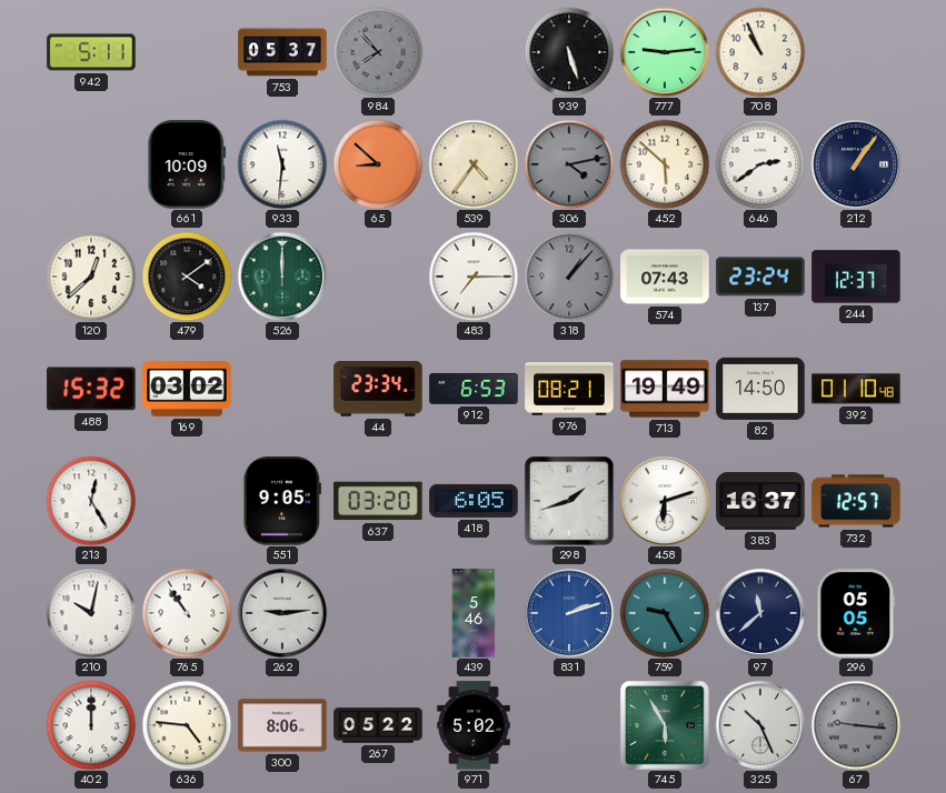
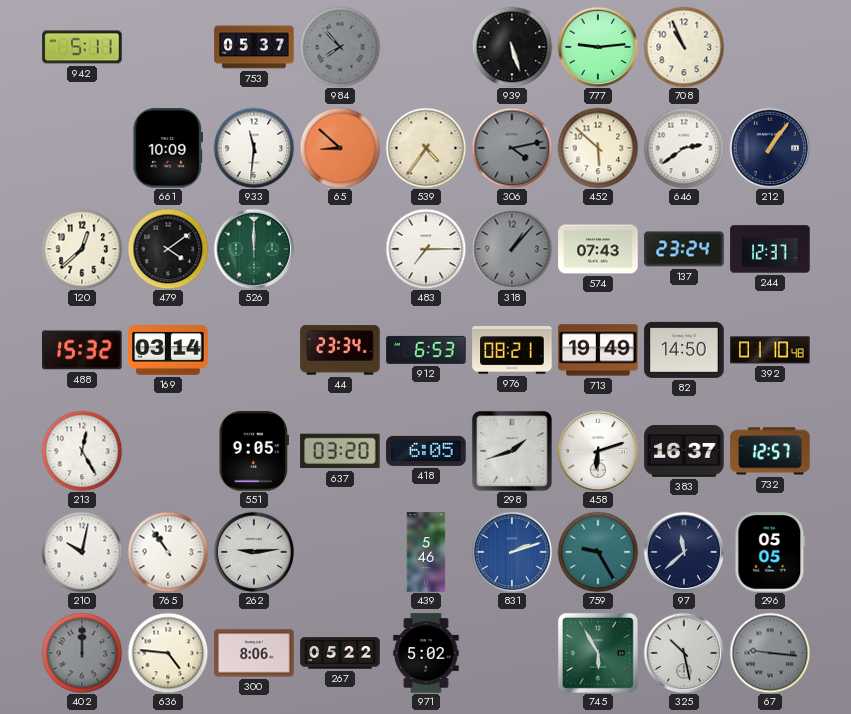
169: 03:02 -> 03:14
402 dial: white -> grey
325: 10:26 -> 10:28
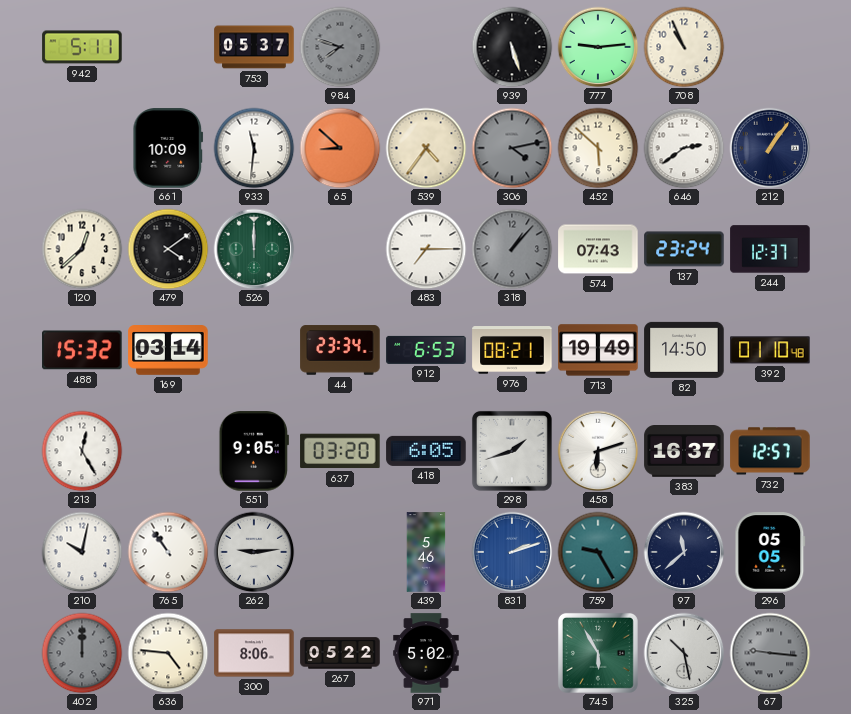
984: 7:53 -> 7:48
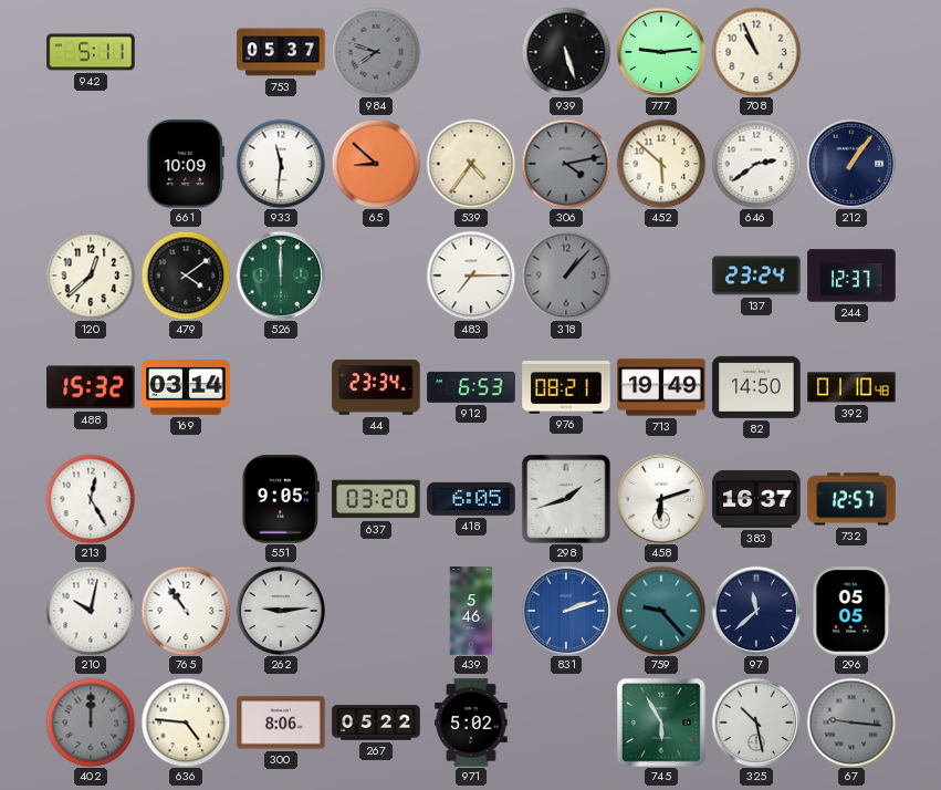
574: 07:43 -> none
759: 9:25 -> 9:23
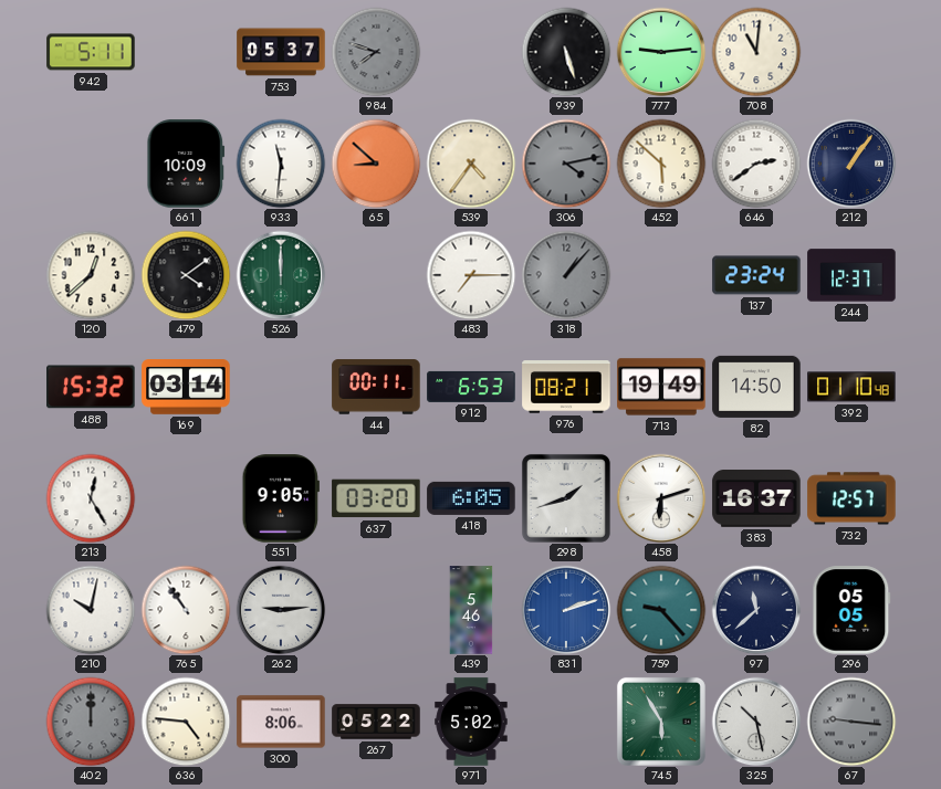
708: 10:56 -> 11:01
44: 23:34 -> 00:11
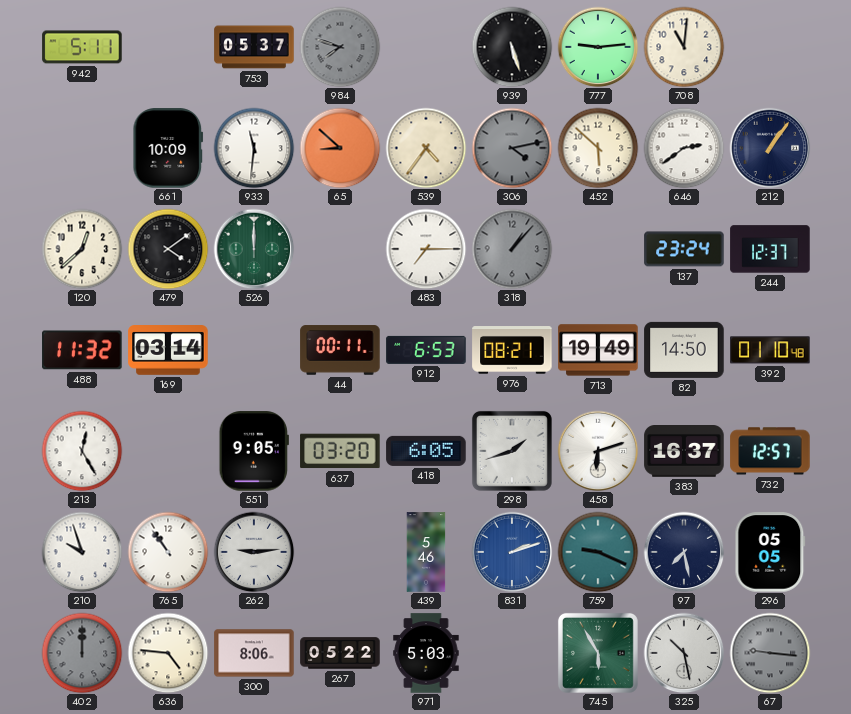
488: 15:32 -> 11:32
210: 10:02 -> 9:57
759: 9:23 -> 9:19
97: 11:38 -> 7:28
971: 5:02 -> 5:03
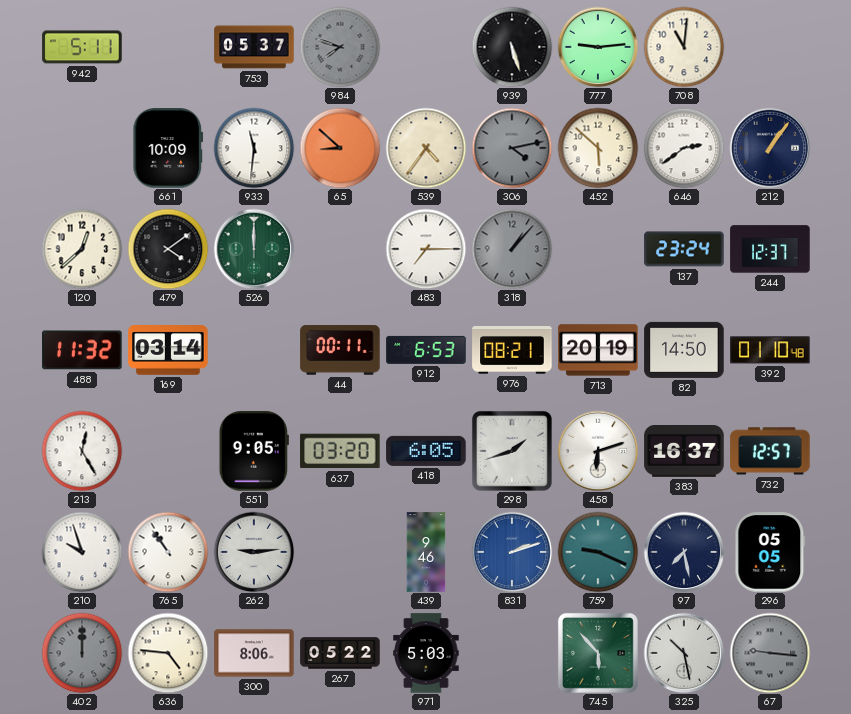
713: 19:49 -> 20:19
439: 5:46 -> 9:46
745: 5:55 -> 5:53
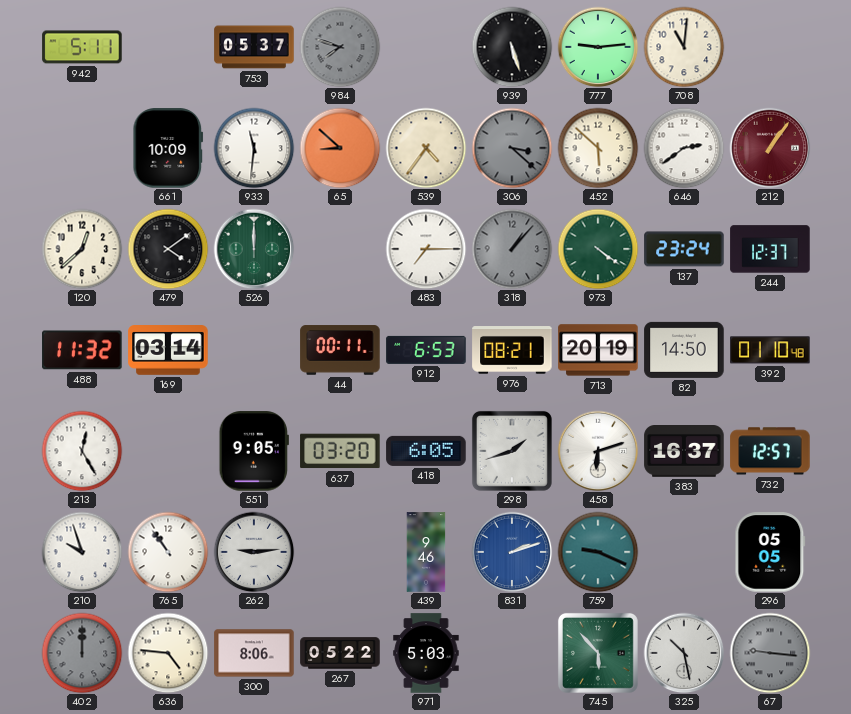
306: 4:13 -> 3:22
212 dial: navy -> burgundy
973: none -> 4:21
97: 7:28 -> none
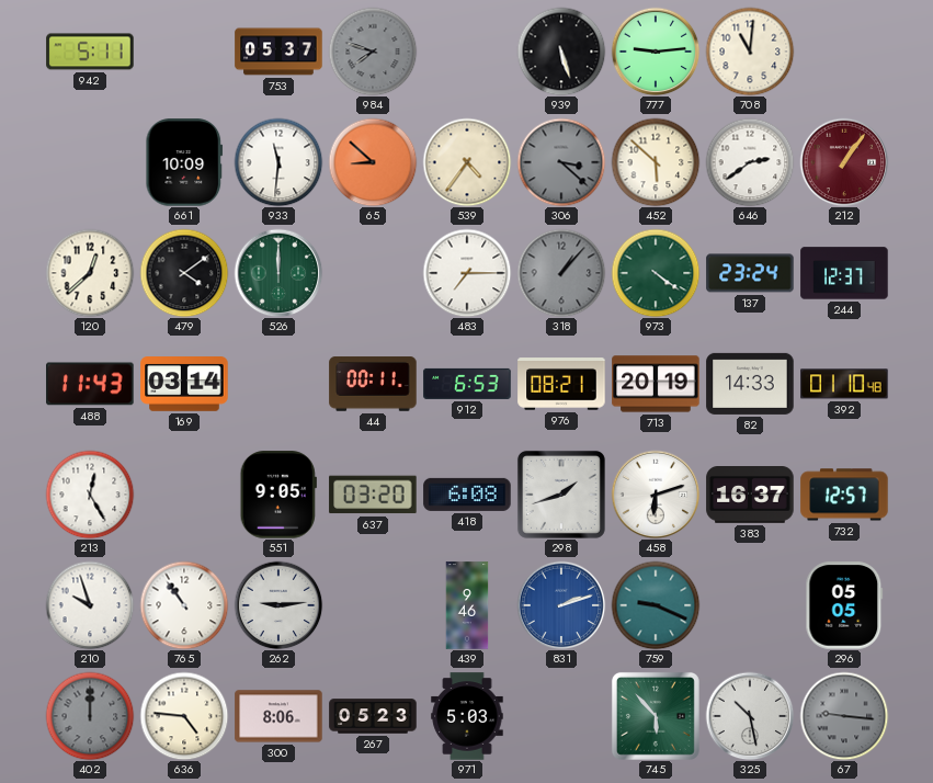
488: 11:32 -> 11:43
82: 14:50 -> 14:33
418: 6:05 -> 6:08
267: 05:22 -> 05:23
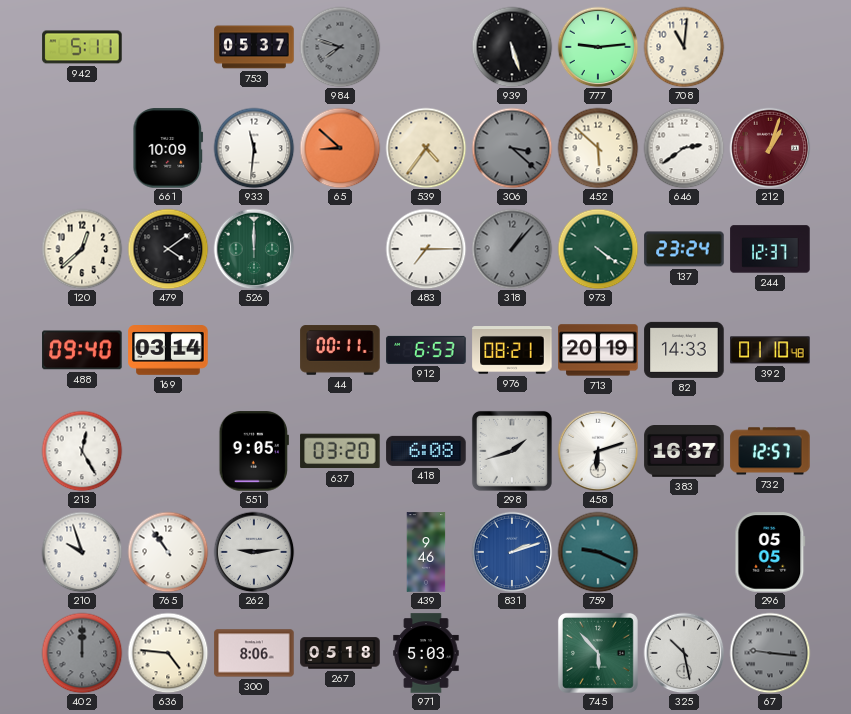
212: 1:06 -> 1:03
488: 11:43 -> 09:40
267: 05:23 -> 05:18
